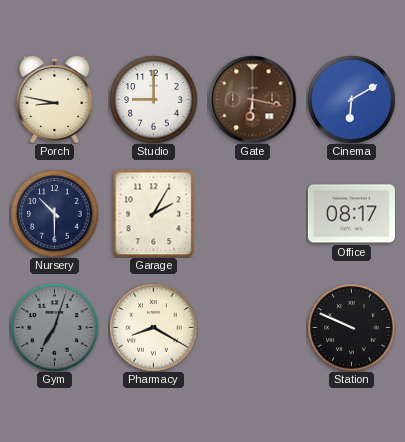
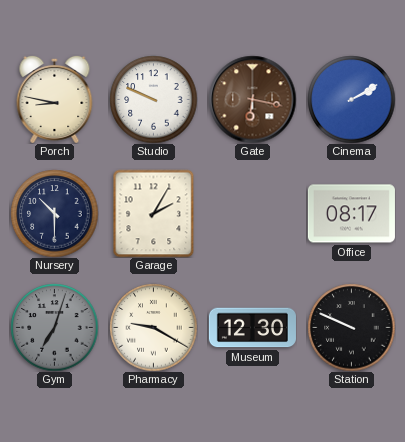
Studio: 9:00 -> 9:49
Cinema: 6:10 -> 2:10
Pharmacy: 8:20 -> 9:20
Museum: none -> 12:30
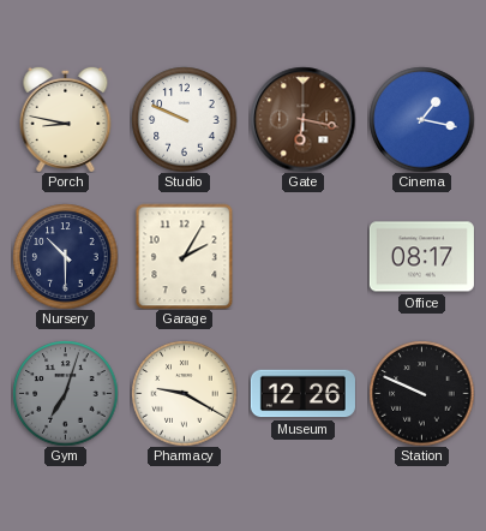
Cinema: 2:10 -> 1:17
Museum: 12:30 -> 12:26
